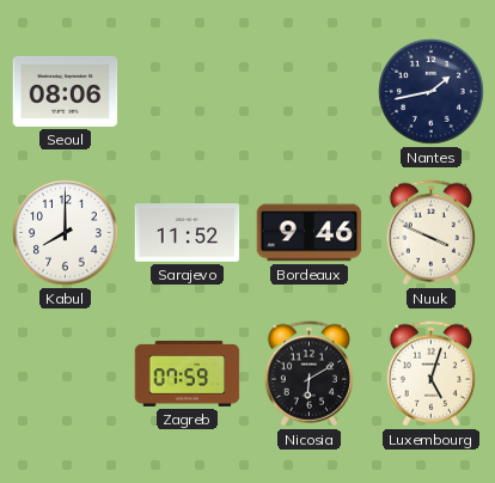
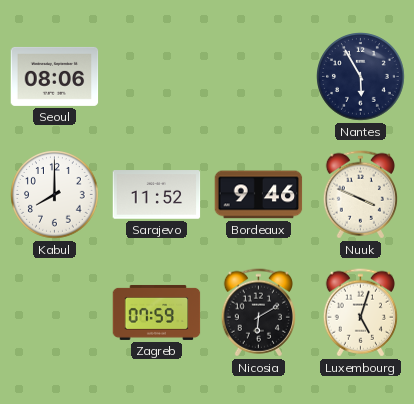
Nantes: 1:43 -> 5:55
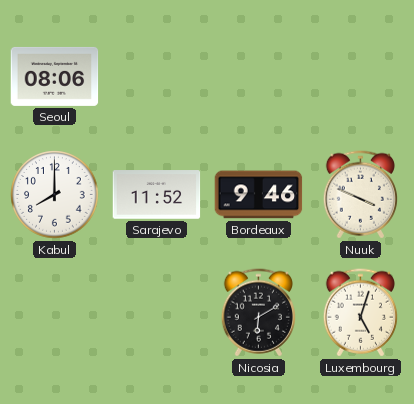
Nantes: 5:55 -> none
Zagreb: 07:59 -> none
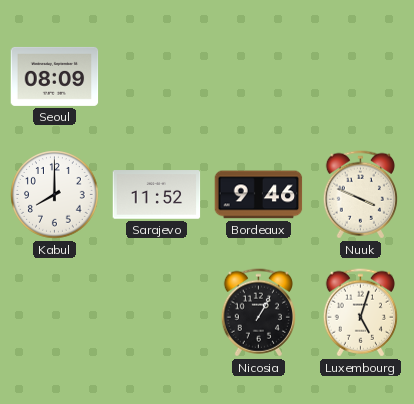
Seoul: 08:06 -> 08:09
Nicosia: 6:10 -> 1:05
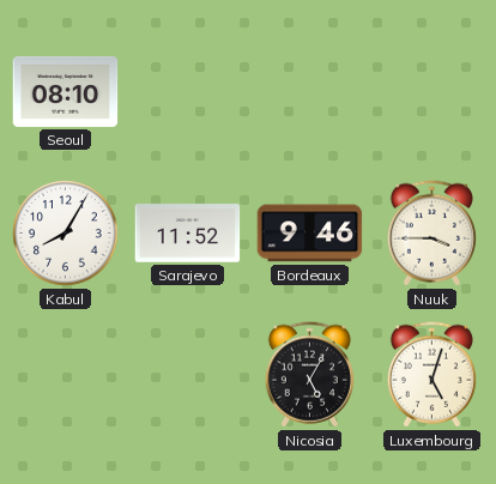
Seoul: 08:09 -> 08:10
Kabul: 8:00 -> 8:05
Nuuk: 3:49 -> 3:45
Nicosia: 1:05 -> 5:05
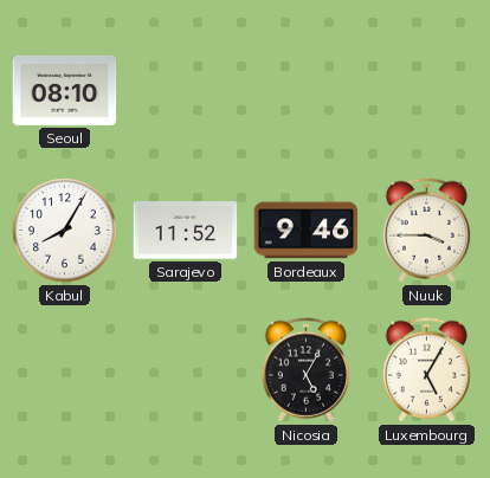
Luxembourg: 5:03 -> 5:05
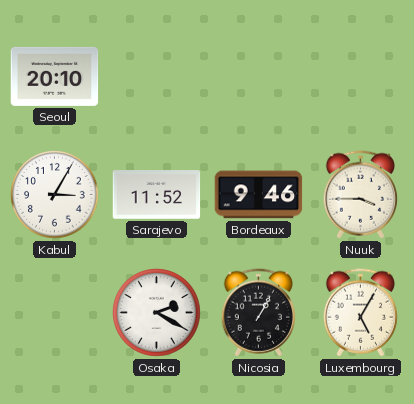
Seoul: 08:10 -> 20:10
Kabul: 8:05 -> 3:05
Osaka: none -> 2:20
Nicosia: 5:05 -> 1:05
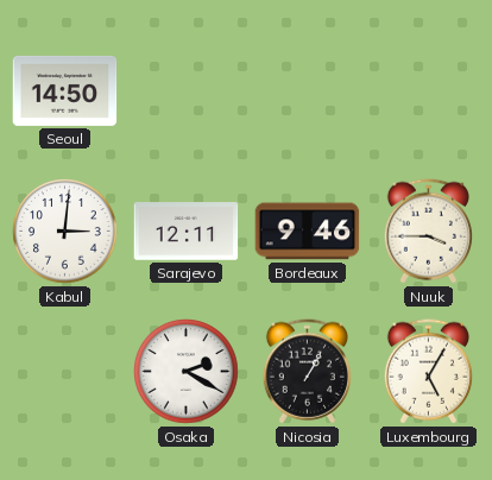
Seoul: 20:10 -> 14:50
Kabul: 3:05 -> 3:01
Sarajevo: 11:52 -> 12:11
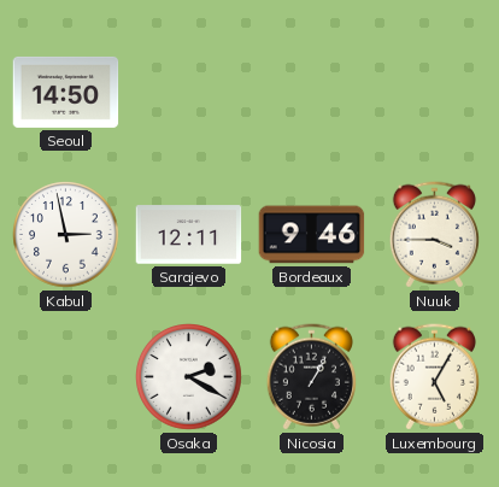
Kabul: 3:01 -> 2:58
